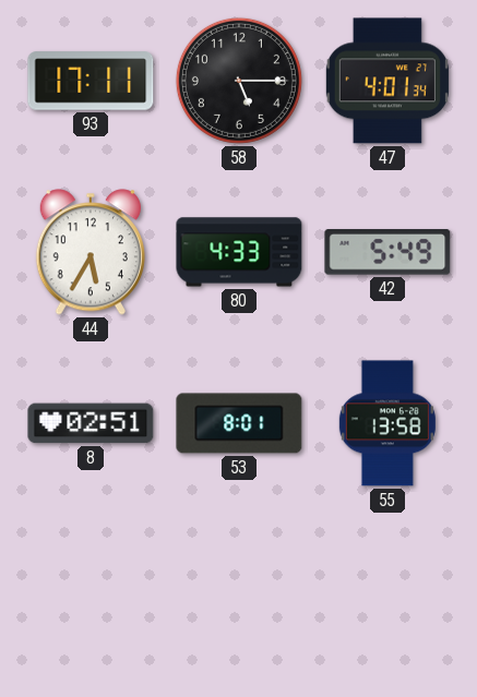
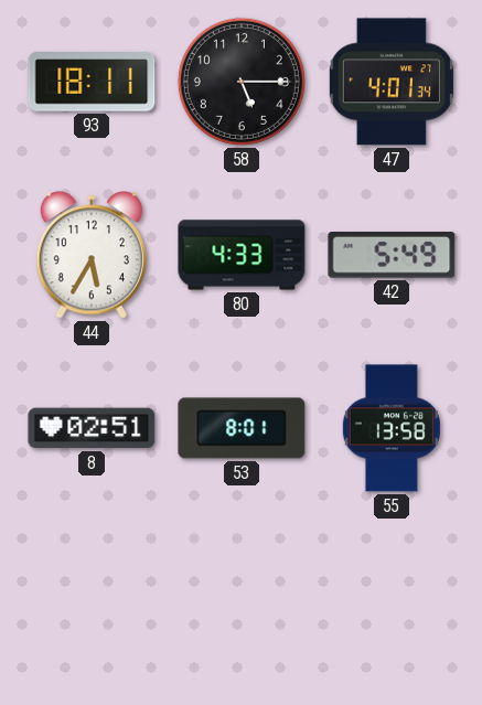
93: 17:11 -> 18:11
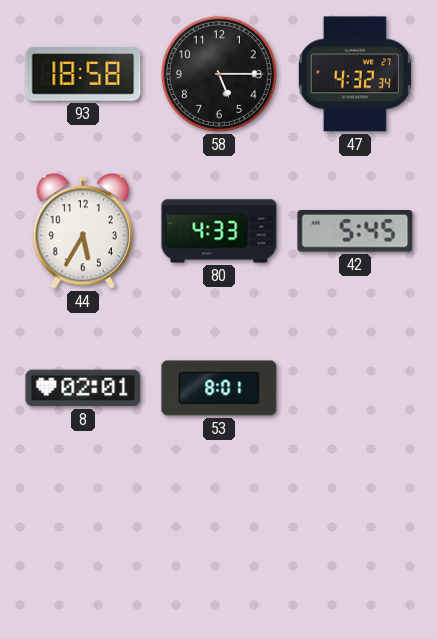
93: 18:11 -> 18:58
47: 4:01 -> 4:32
42: 5:49 -> 5:45
8: 02:51 -> 02:01
55: 13:58 -> none
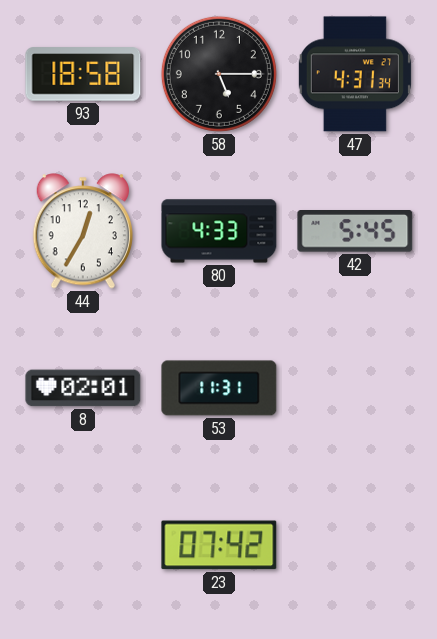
47: 4:32 -> 4:31
44: 5:35 -> 12:35
53: 8:01 -> 11:31
23: none -> 07:42
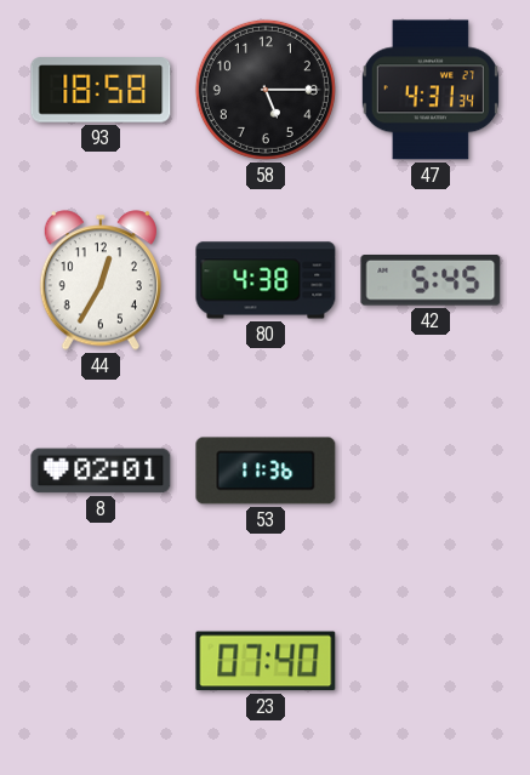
80: 4:33 -> 4:38
53: 11:31 -> 11:36
23: 07:42 -> 07:40
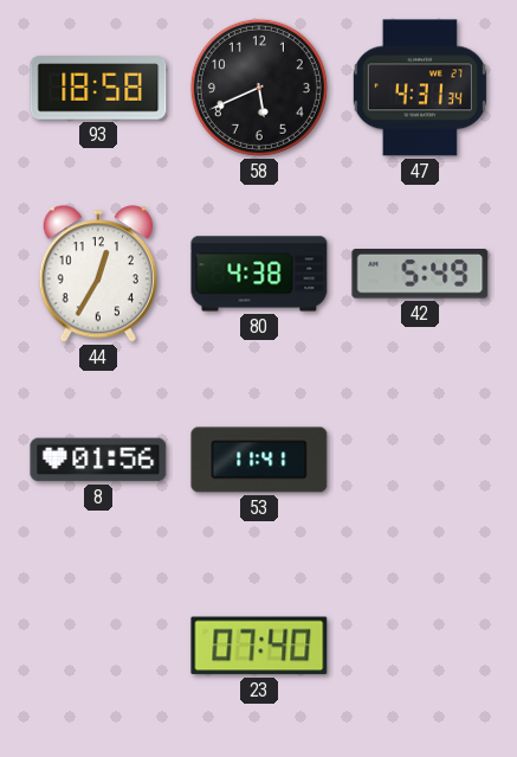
58: 5:15 -> 5:41
42: 5:45 -> 5:49
8: 02:01 -> 01:56
53: 11:36 -> 11:41
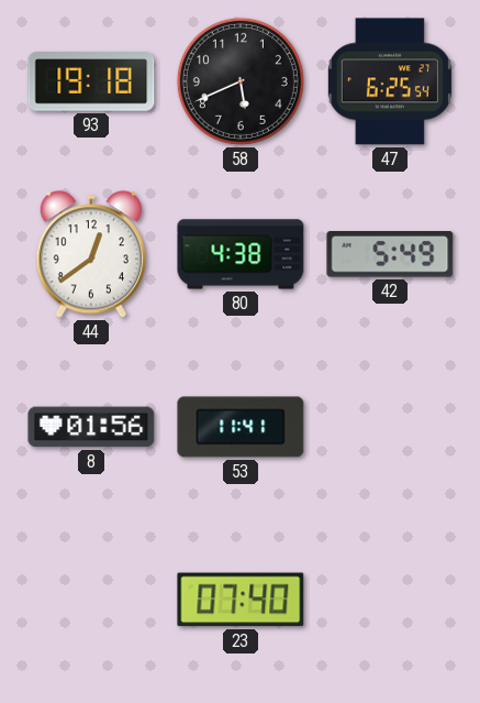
93: 18:58 -> 19:18
47: 4:31 -> 6:25
44: 12:35 -> 12:39
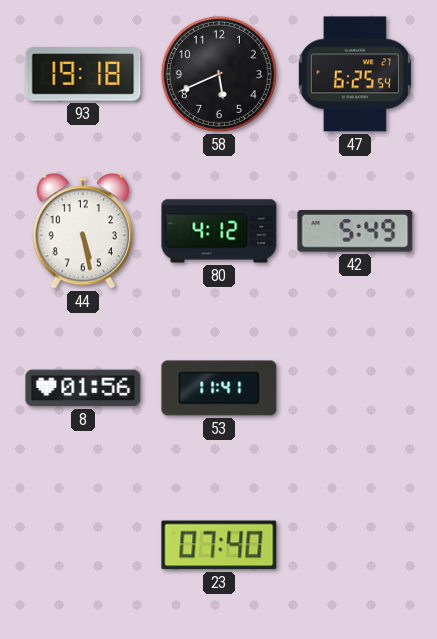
44: 12:39 -> 5:28
80: 4:38 -> 4:12
